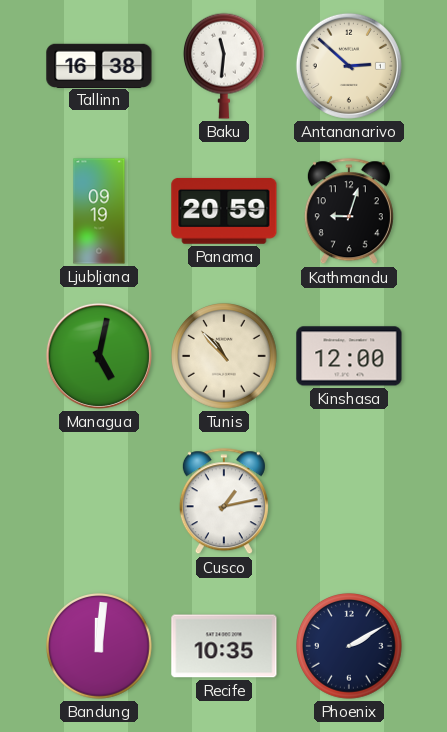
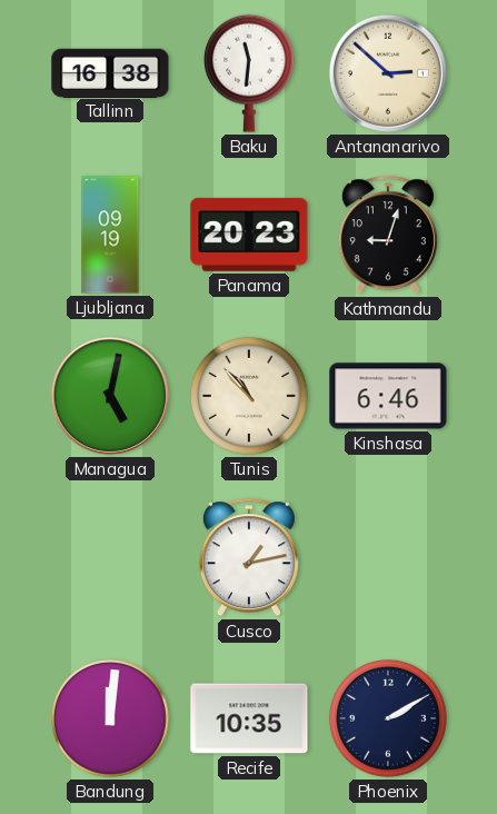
Panama: 20:59 -> 20:23
Kinshasa: 12:00 -> 6:46
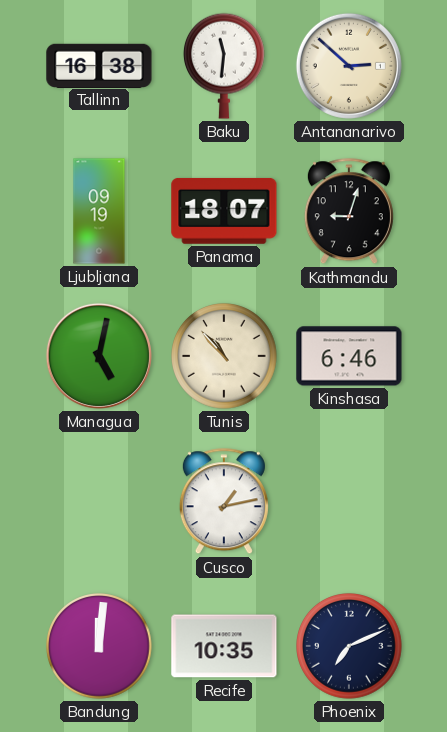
Panama: 20:23 -> 18:07
Phoenix: 2:10 -> 7:11
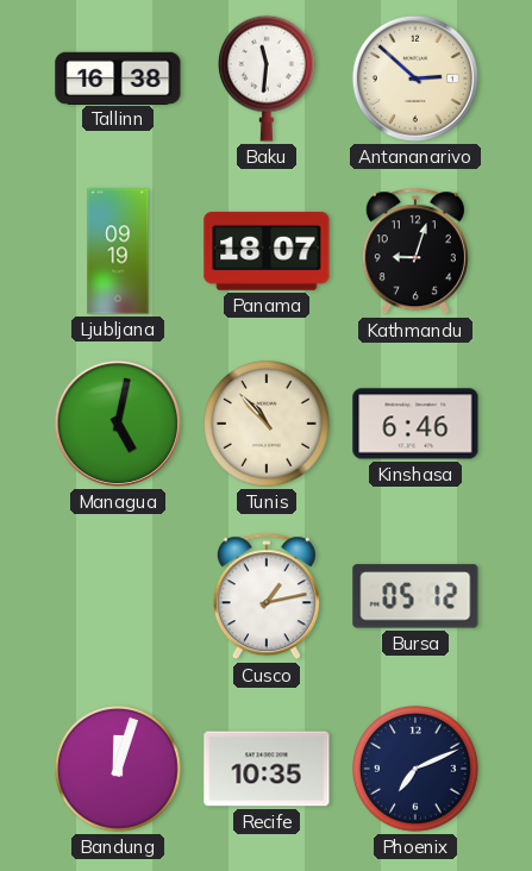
Bursa: none -> 05:12
Bandung: 12:01 -> 12:03
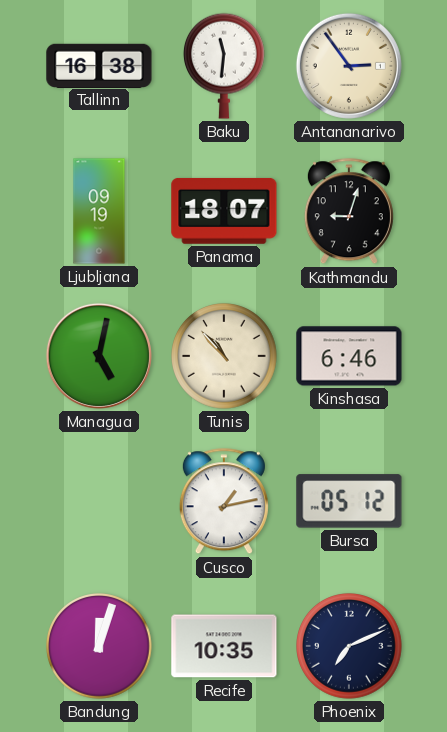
Antananarivo: 2:52 -> 2:54
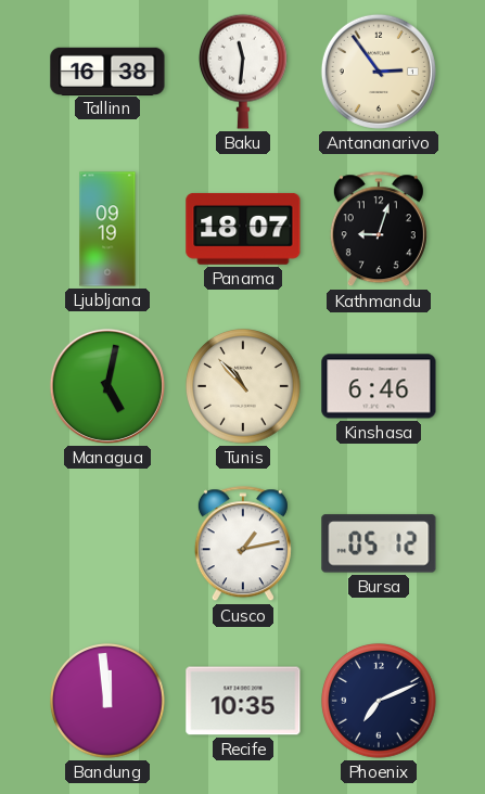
Bandung: 12:03 -> 11:59
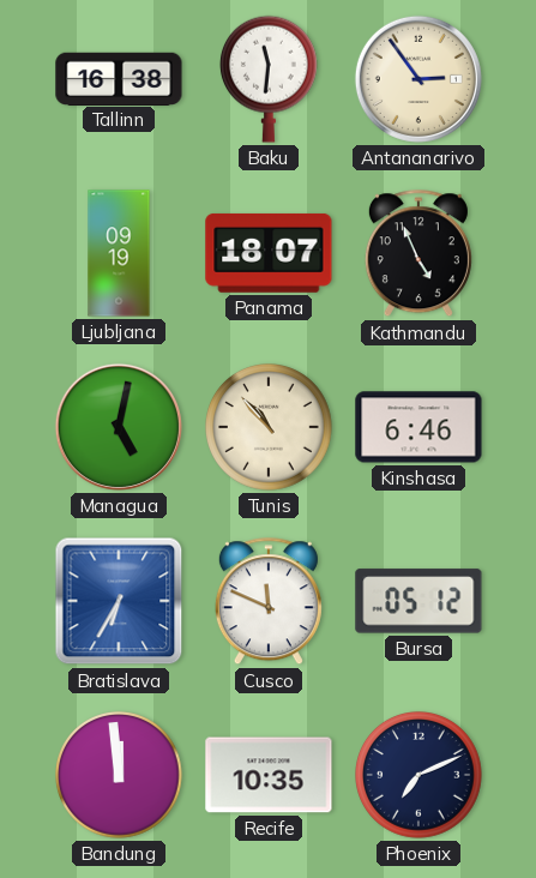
Kathmandu: 9:03 -> 4:56
Bratislava: none -> 6:35
Cusco: 1:13 -> 11:49
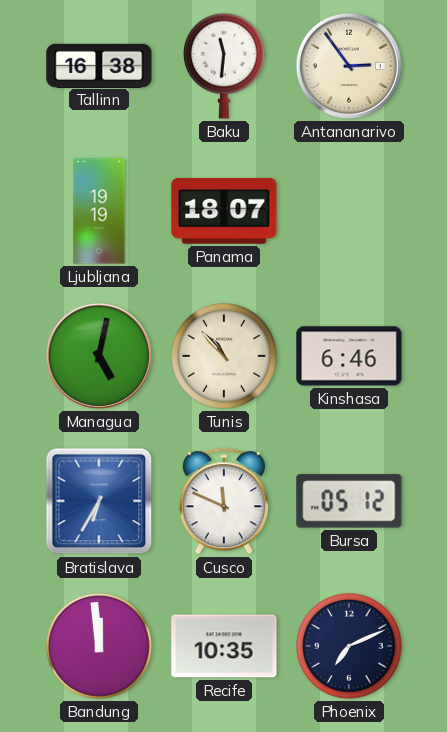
Ljubljana: 09:19 -> 19:19
Kathmandu: 4:56 -> none
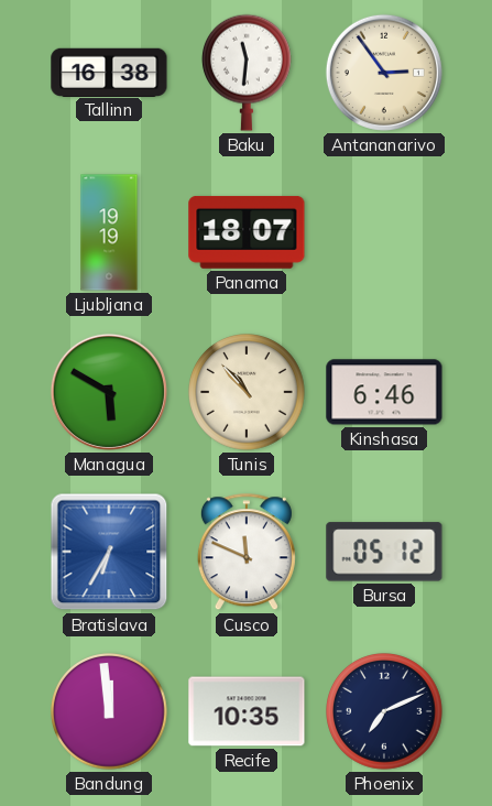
Managua: 5:02 -> 5:50
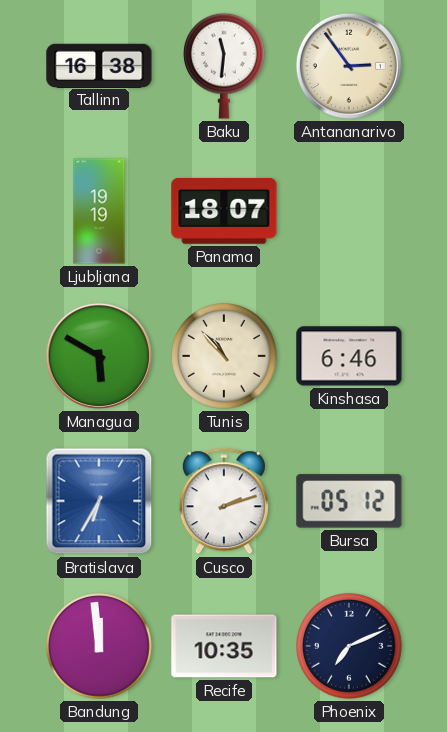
Cusco: 11:49 -> 2:12
